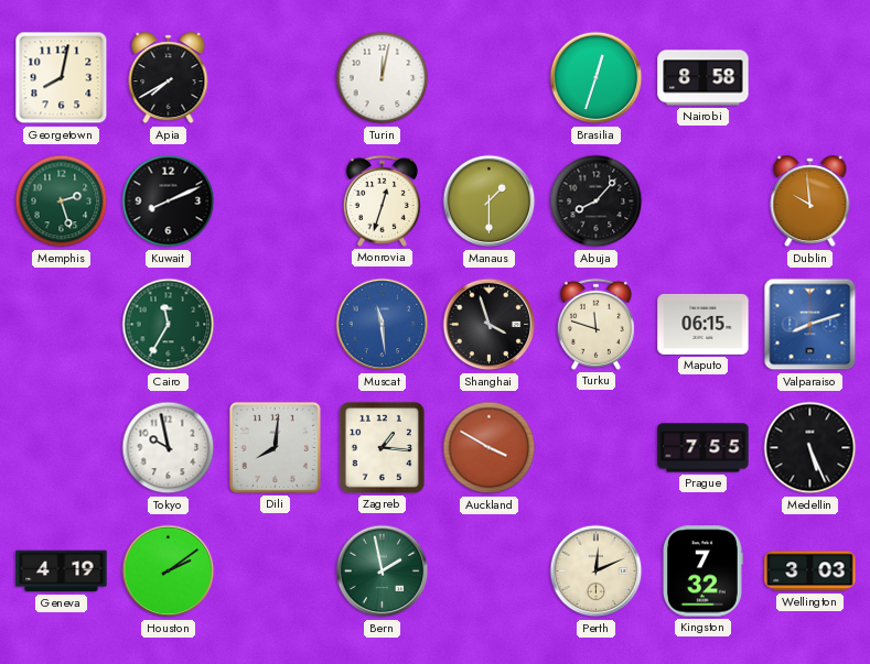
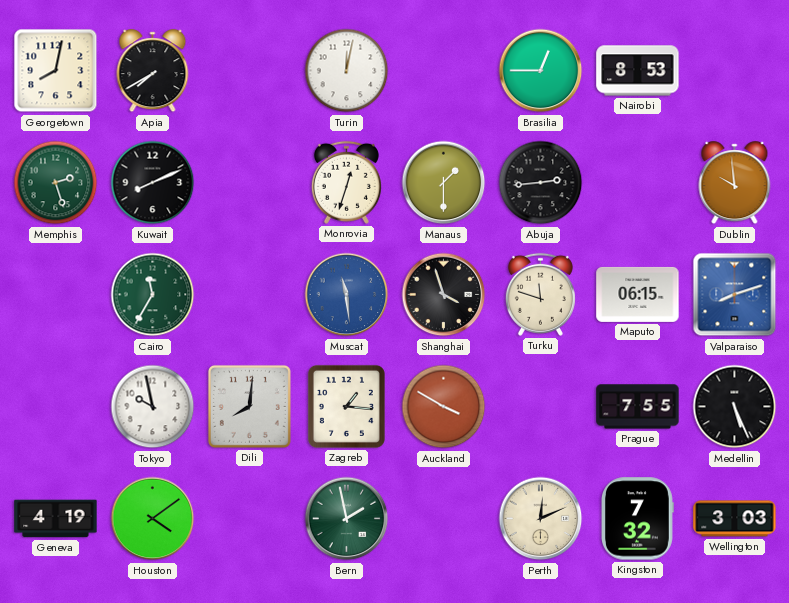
Brasilia: 12:33 -> 12:45
Nairobi: 8:58 -> 8:53
Abuja: 8:07 -> 2:44
Houston: 2:09 -> 4:09
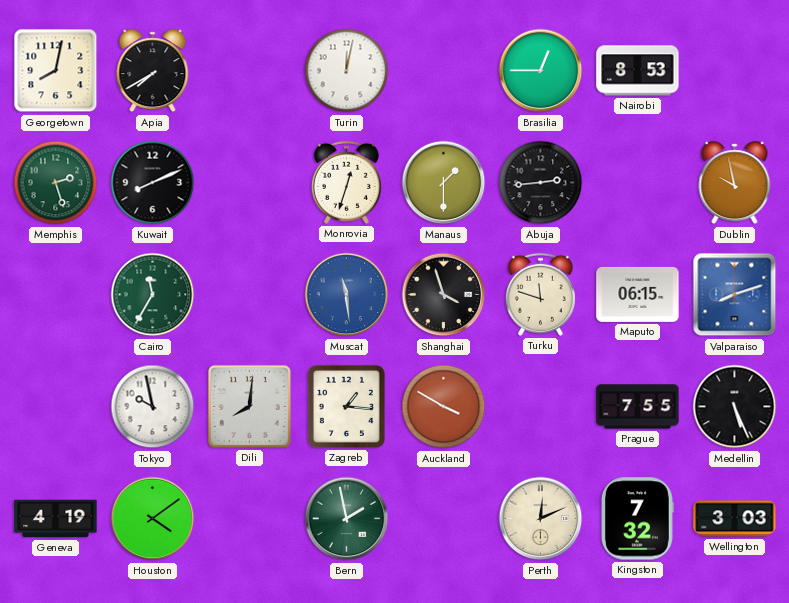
Dublin: 9:59 -> 9:58
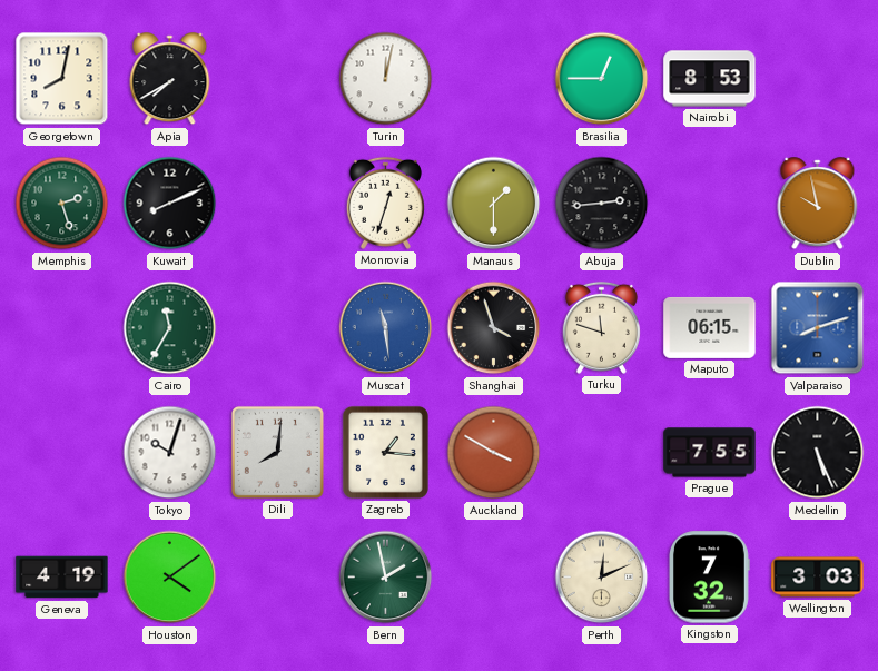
Tokyo: 9:58 -> 10:03
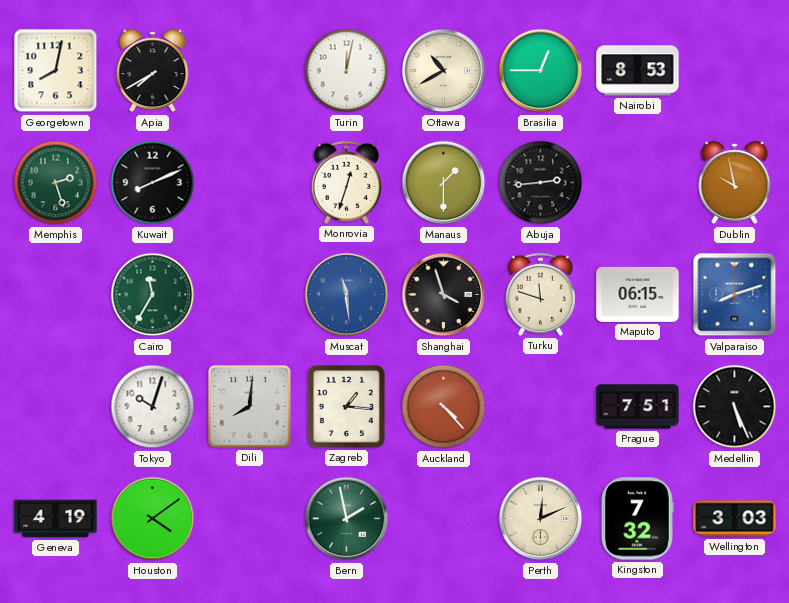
Ottawa: none -> 10:40
Auckland: 3:50 -> 4:23
Prague: 7:55 -> 7:51
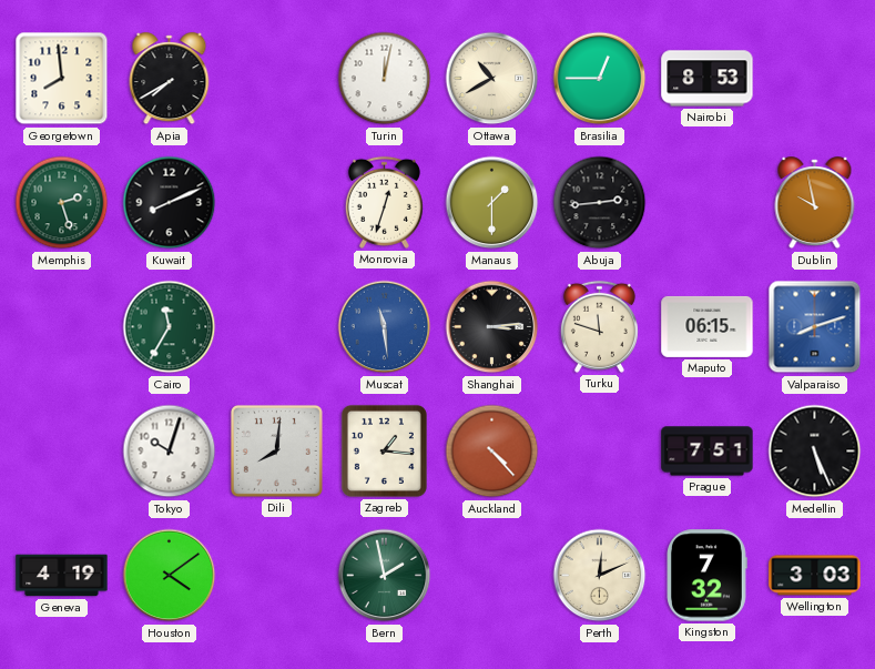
Georgetown: 8:02 -> 7:59
Shanghai: 3:57 -> 3:14
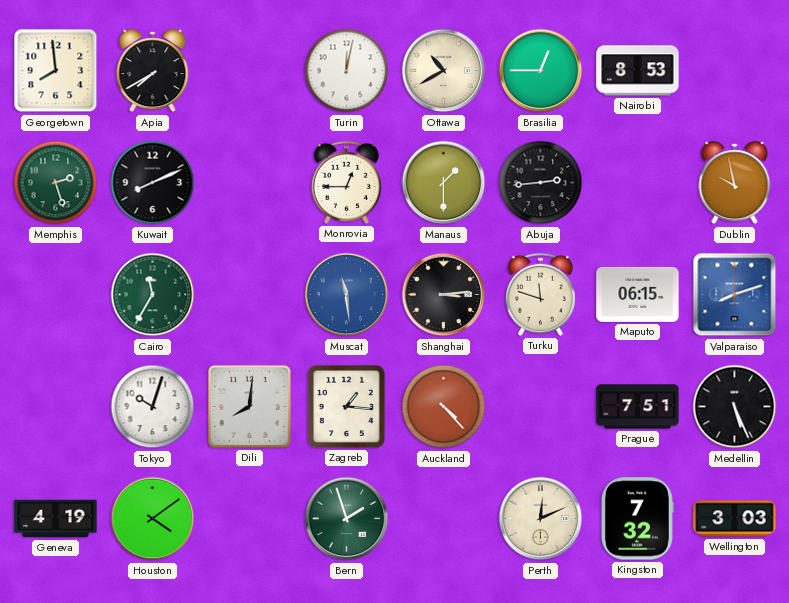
Monrovia: 12:33 -> 12:45
Bern: 1:58 -> 1:57
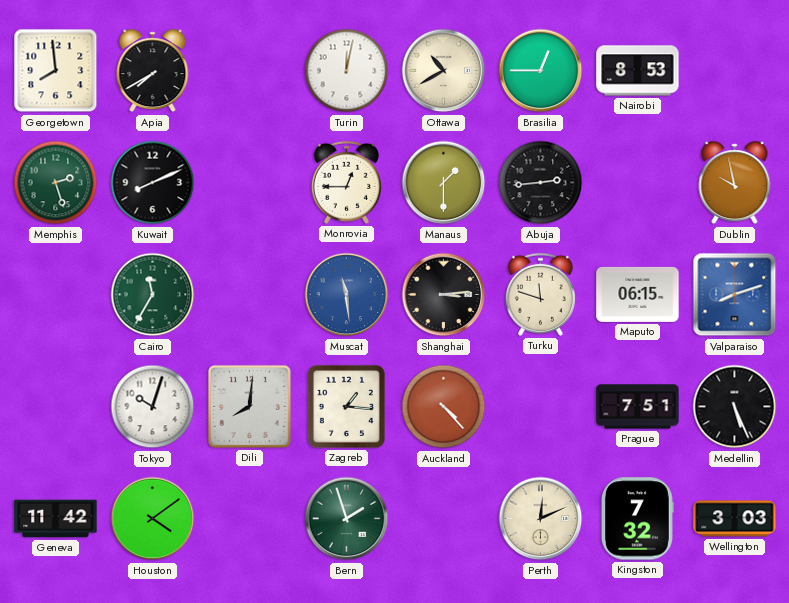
Geneva: 4:19 -> 11:42
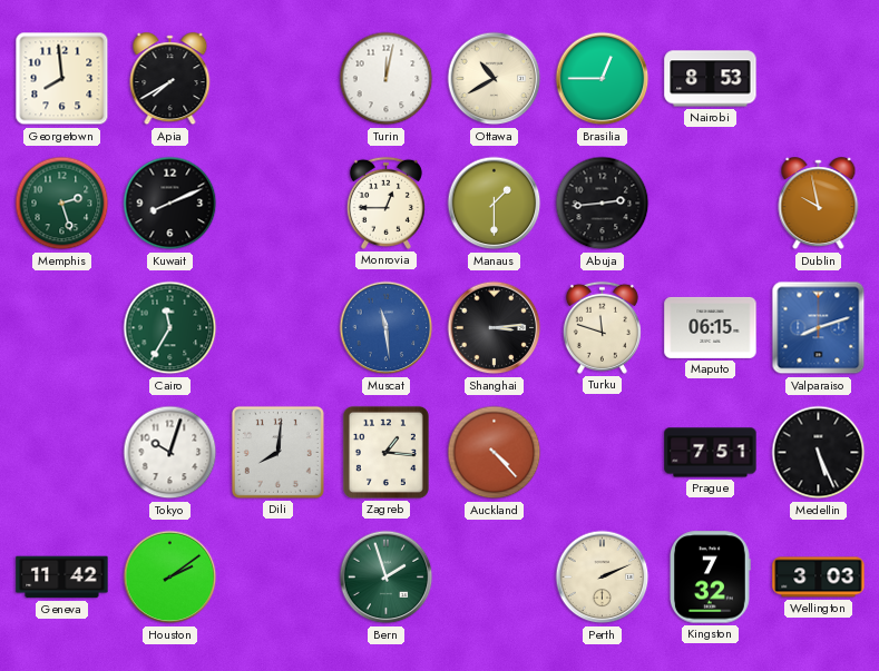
Houston: 4:09 -> 2:09
Perth: 12:11 -> 2:11
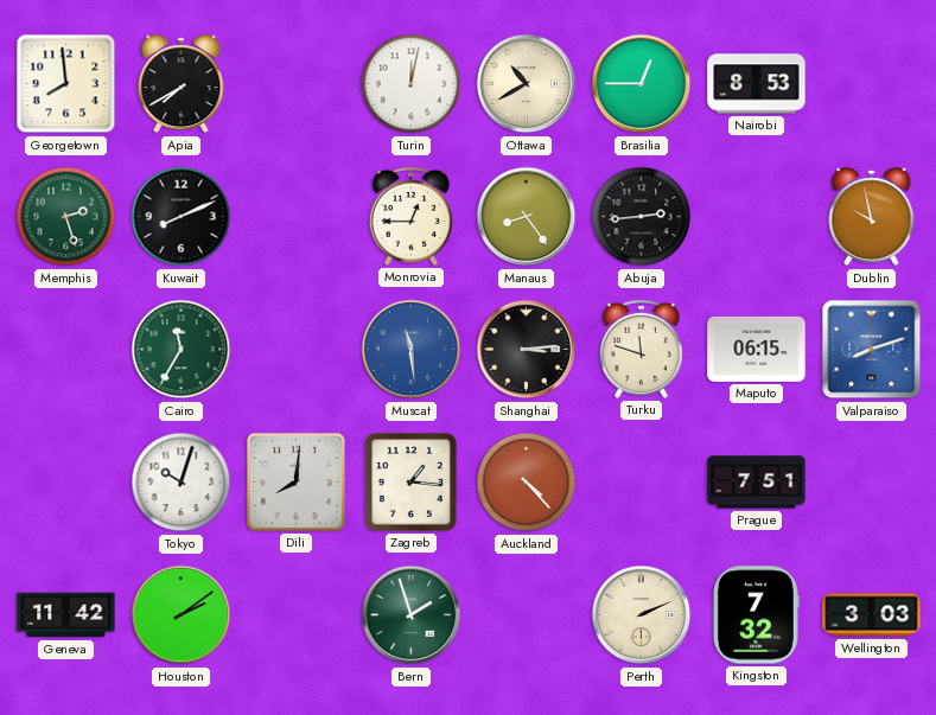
Manaus: 1:30 -> 8:24
Medellin: 5:26 -> none
